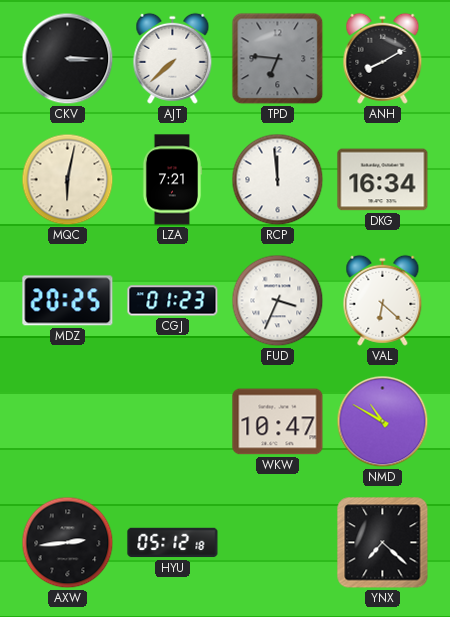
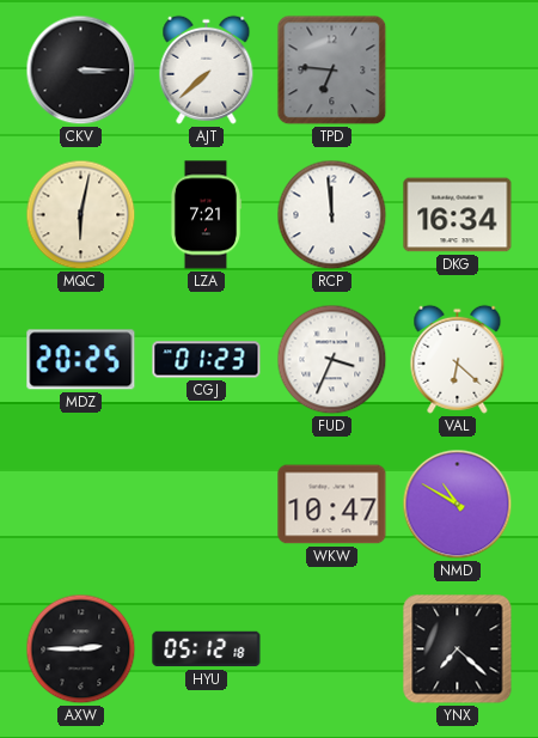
ANH: 8:10 -> none
AXW: 2:44 -> 2:45
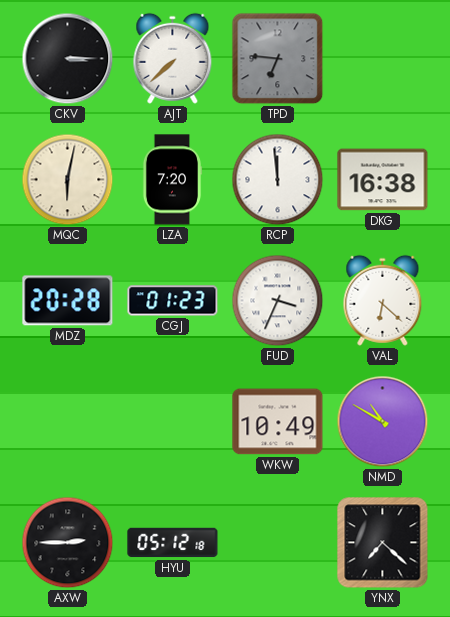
LZA: 7:21 -> 7:20
DKG: 16:34 -> 16:38
MDZ: 20:25 -> 20:28
WKW: 10:47 -> 10:49
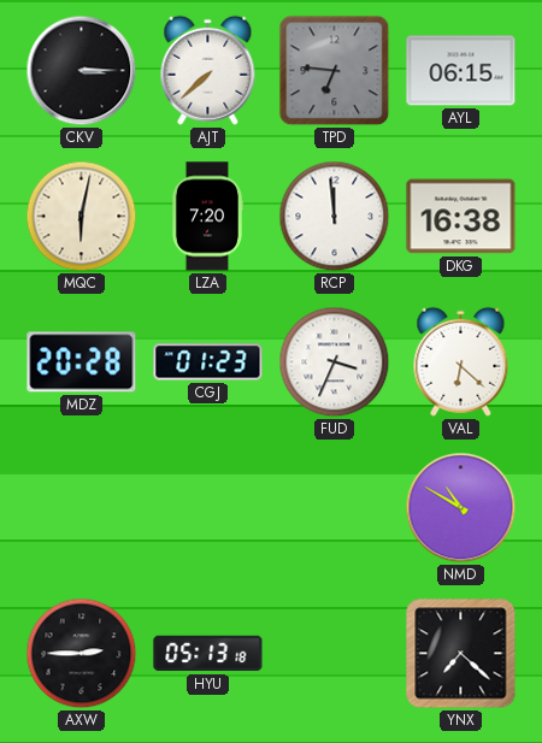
AYL: none -> 06:15
WKW: 10:49 -> none
HYU: 05:12 -> 05:13
